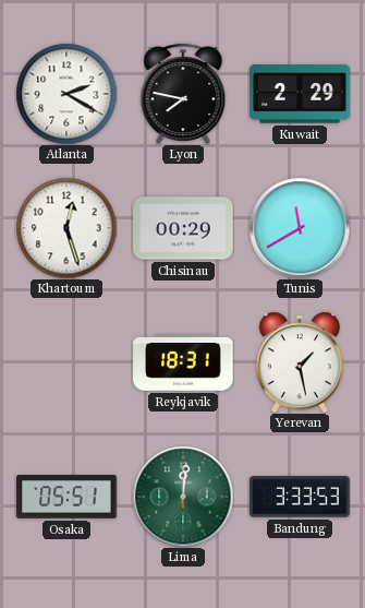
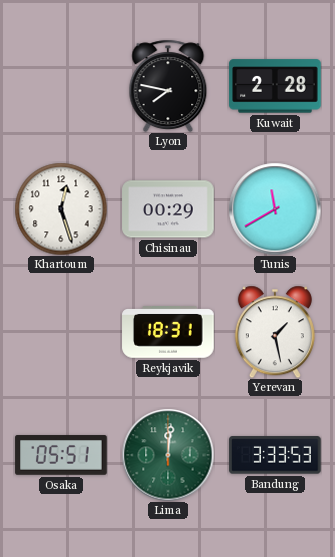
Atlanta: 2:20 -> none
Kuwait: 2:29 -> 2:28
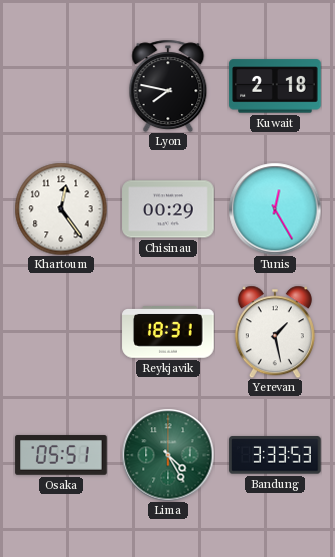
Kuwait: 2:28 -> 2:18
Khartoum: 12:27 -> 12:24
Tunis: 11:40 -> 12:25
Lima: 12:01 -> 4:25
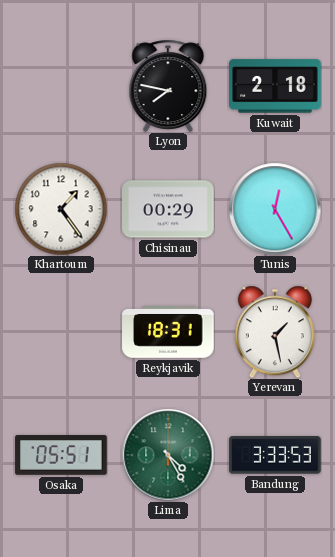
Khartoum: 12:24 -> 1:24
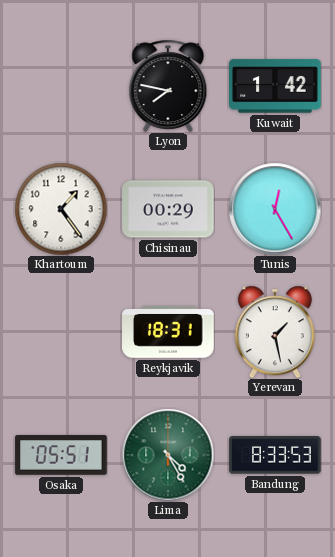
Kuwait: 2:18 -> 1:42
Bandung: 3:33 -> 8:33
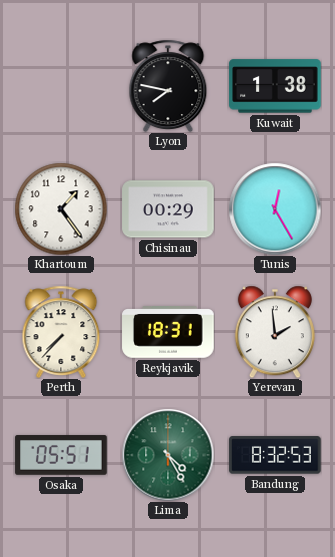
Kuwait: 1:42 -> 1:38
Perth: none -> 7:37
Yerevan: 1:28 -> 1:59
Bandung: 8:33 -> 8:32
